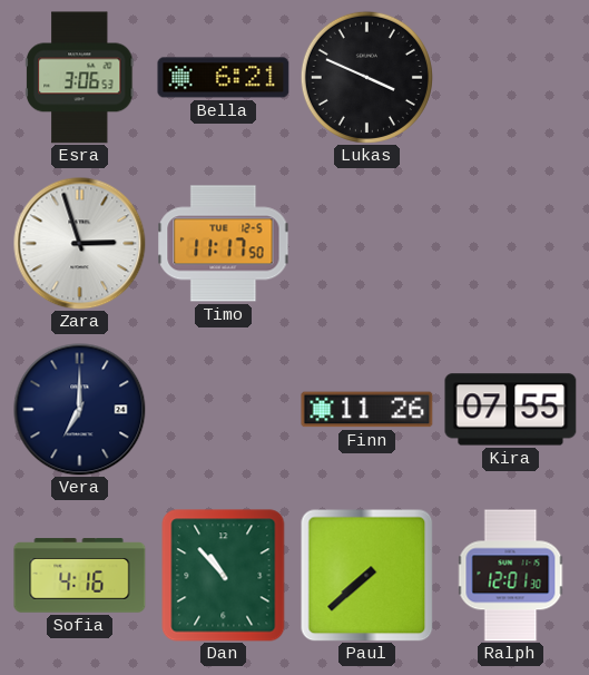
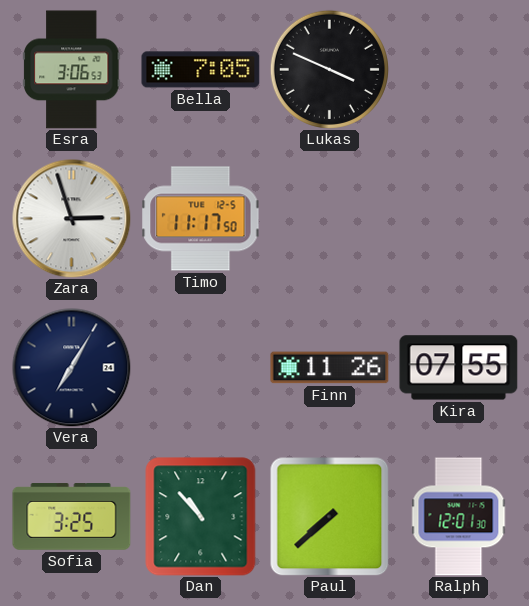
Bella: 6:21 -> 7:05
Vera: 7:00 -> 7:05
Sofia: 4:16 -> 3:25
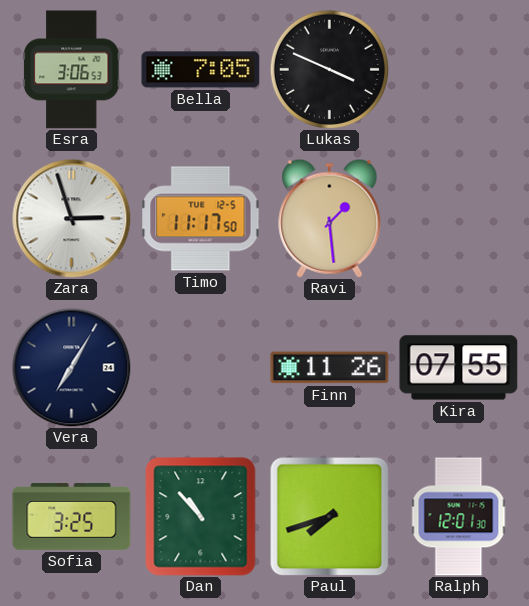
Ravi: none -> 1:29
Paul: 7:38 -> 7:42
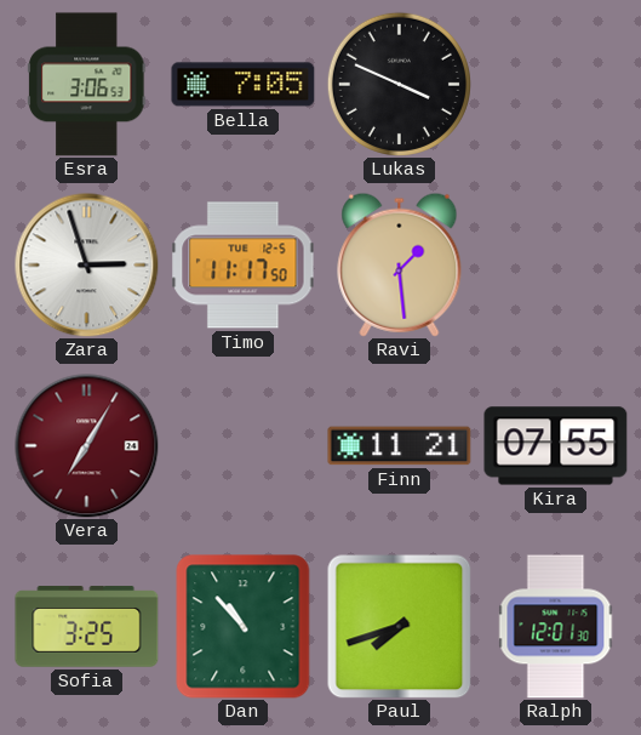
Vera dial: navy -> burgundy
Finn: 11:26 -> 11:21
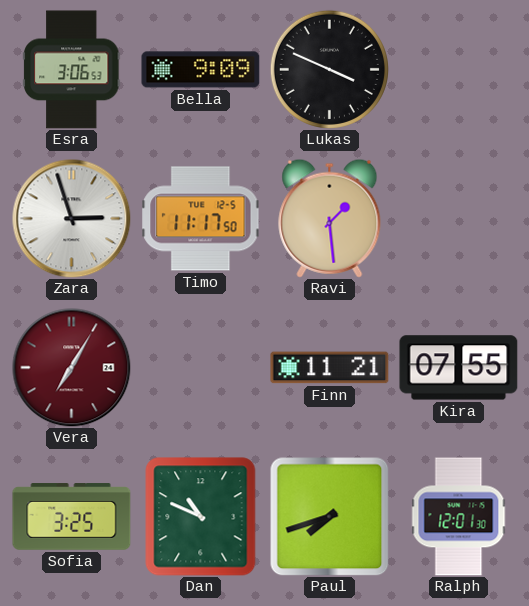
Bella: 7:05 -> 9:09
Dan: 10:53 -> 10:49
